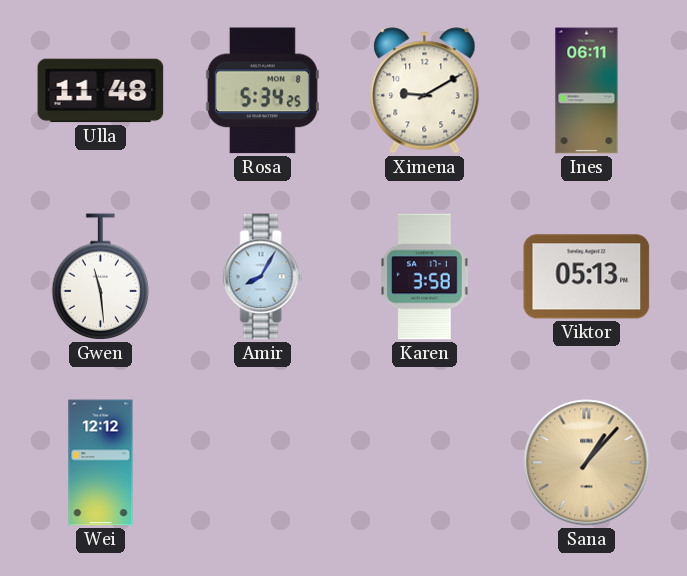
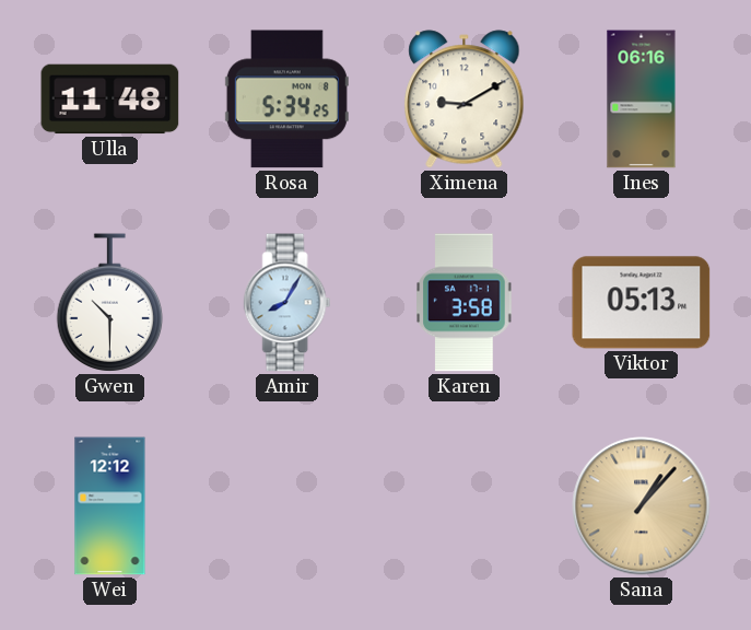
Ines: 06:11 -> 06:16
Gwen: 11:29 -> 10:30
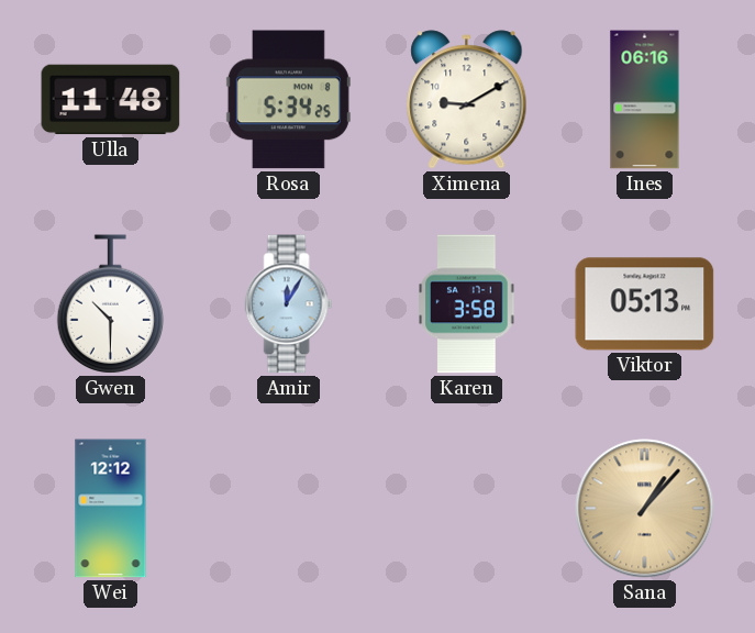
Amir: 8:05 -> 12:05
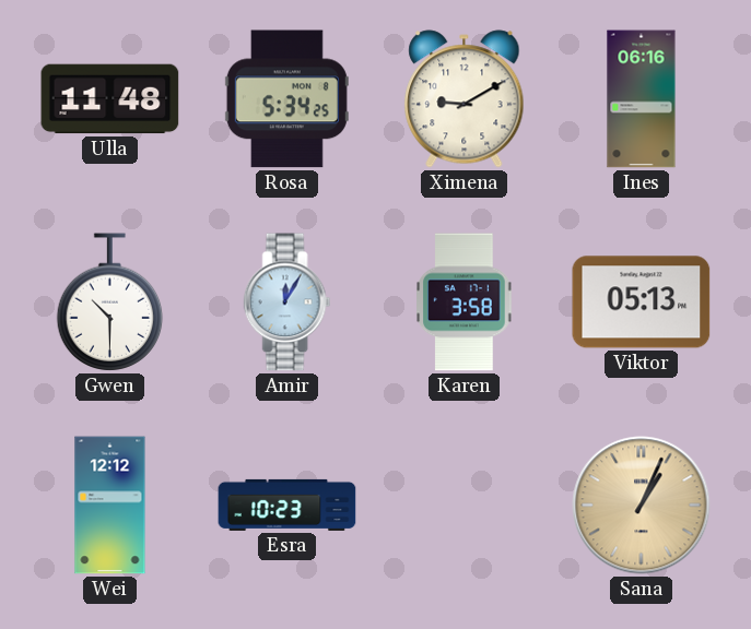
Esra: none -> 10:23
Sana: 1:07 -> 1:04
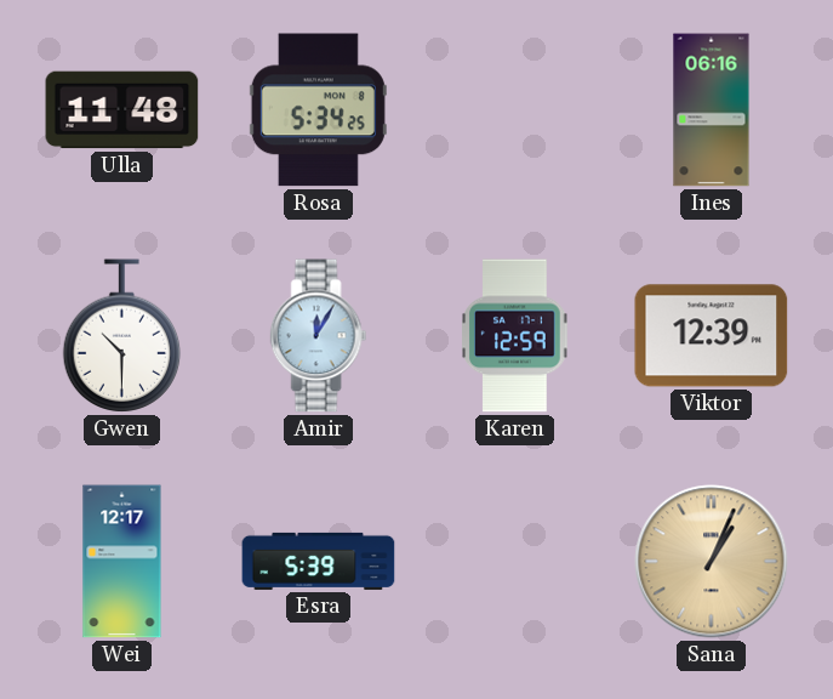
Ximena: 9:10 -> none
Karen: 3:58 -> 12:59
Viktor: 05:13 -> 12:39
Wei: 12:12 -> 12:17
Esra: 10:23 -> 5:39
